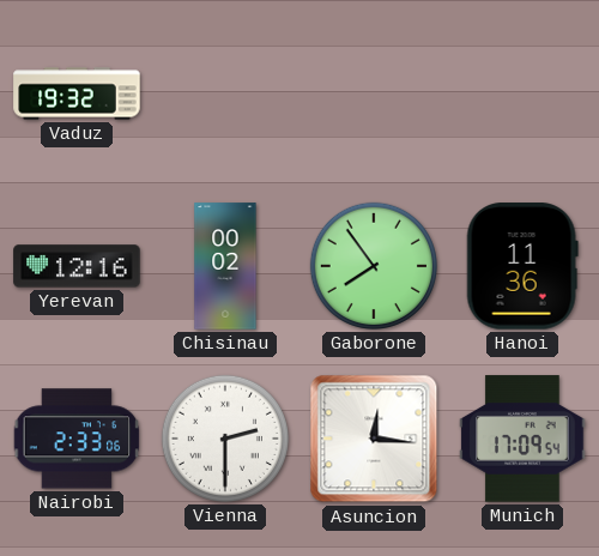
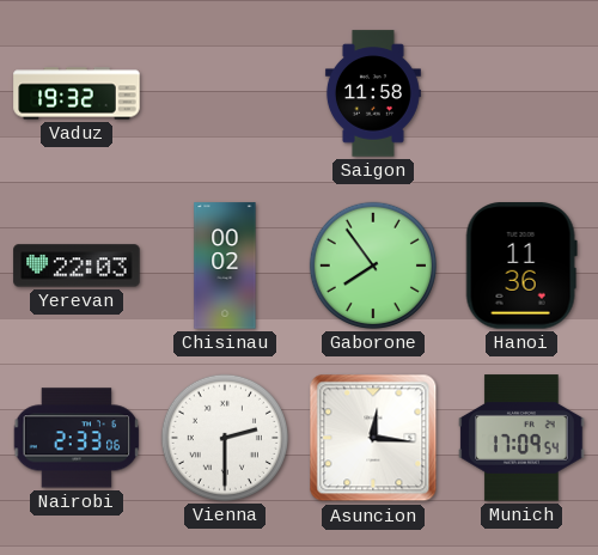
Saigon: none -> 11:58
Yerevan: 12:16 -> 22:03
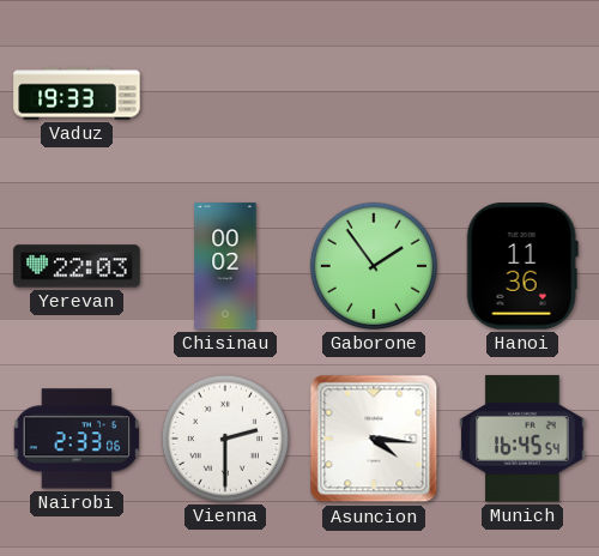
Vaduz: 19:32 -> 19:33
Saigon: 11:58 -> none
Gaborone: 7:54 -> 1:54
Asuncion: 12:16 -> 4:16
Munich: 17:09 -> 16:45
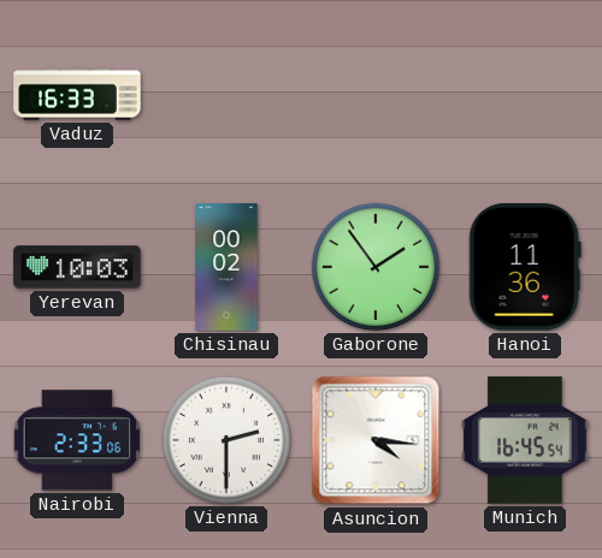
Vaduz: 19:33 -> 16:33
Yerevan: 22:03 -> 10:03
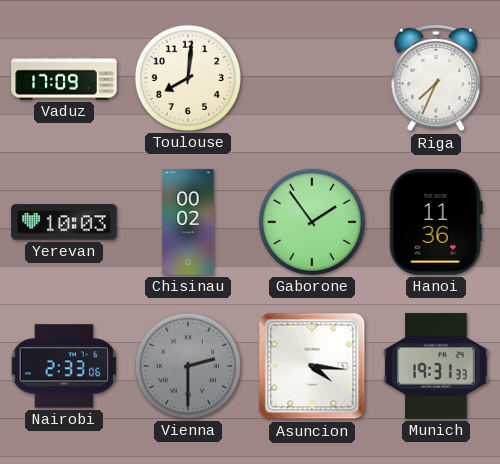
Vaduz: 16:33 -> 17:09
Toulouse: none -> 8:01
Riga: none -> 7:34
Vienna dial: white -> grey
Munich: 16:45 -> 19:31
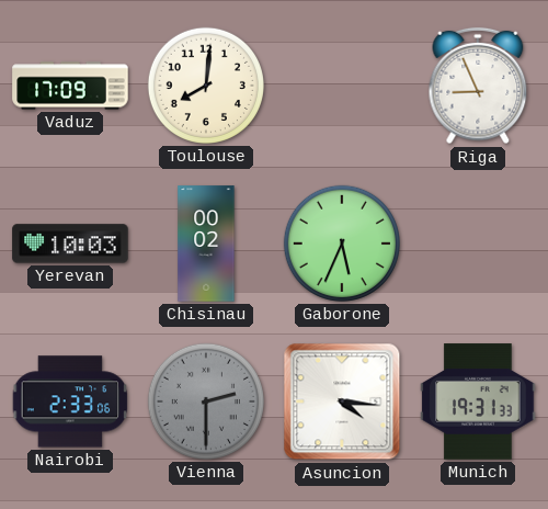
Riga: 7:34 -> 8:56
Gaborone: 1:54 -> 5:34
Hanoi: 11:36 -> none
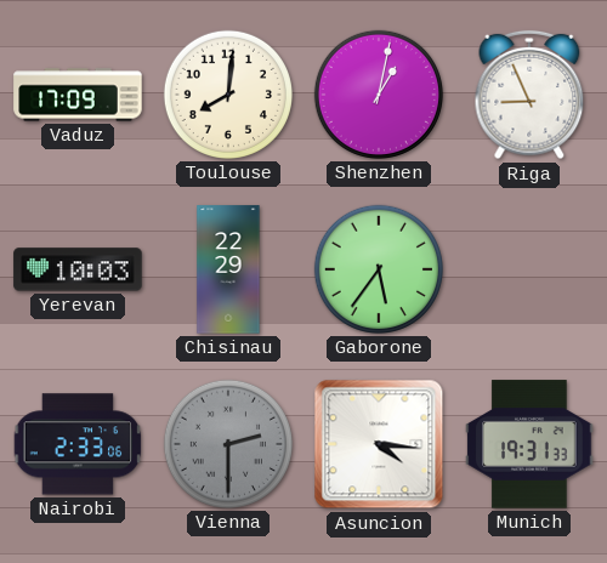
Shenzhen: none -> 1:02
Chisinau: 00:02 -> 22:29
Gaborone: 5:34 -> 5:36
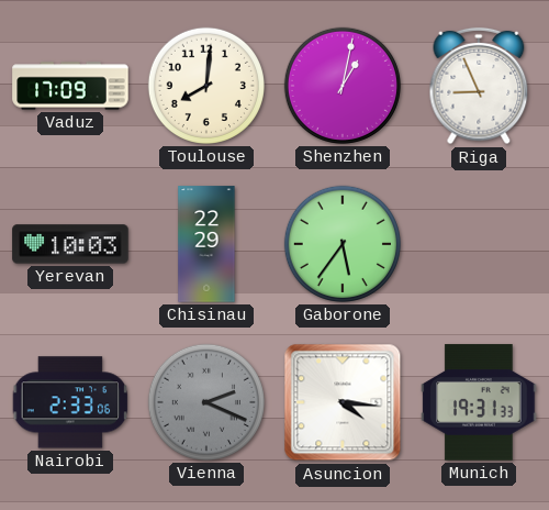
Vienna: 2:30 -> 2:19
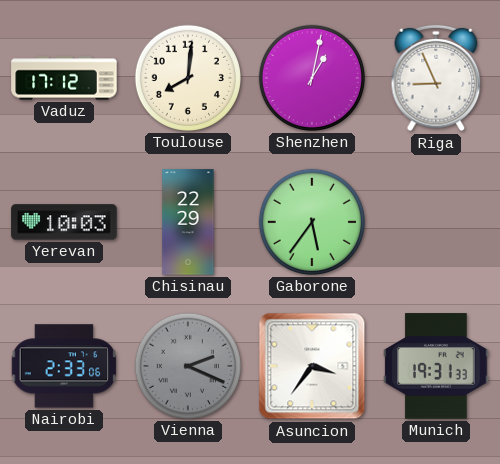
Vaduz: 17:09 -> 17:12
Asuncion: 4:16 -> 3:36
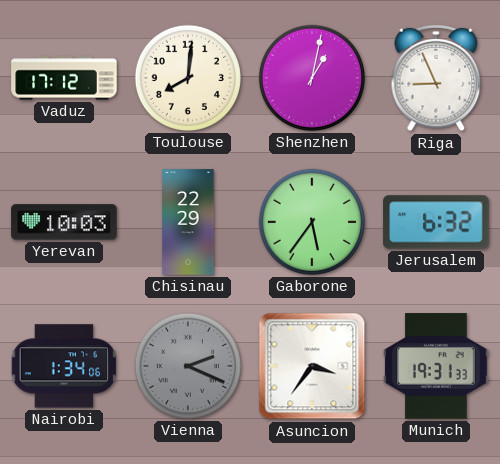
Jerusalem: none -> 6:32
Nairobi: 2:33 -> 1:34
